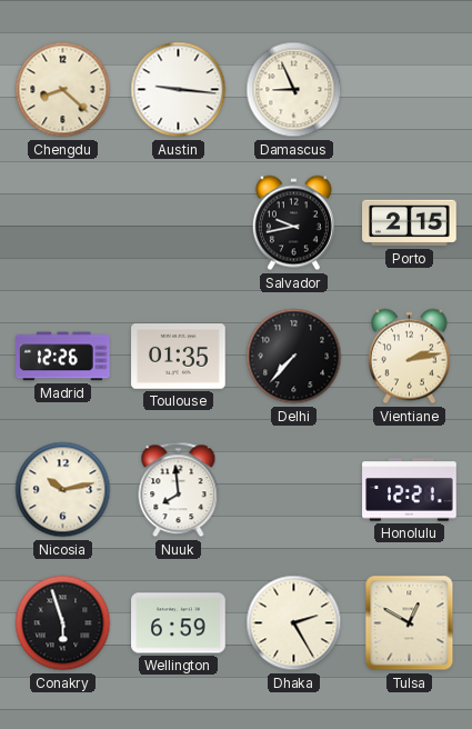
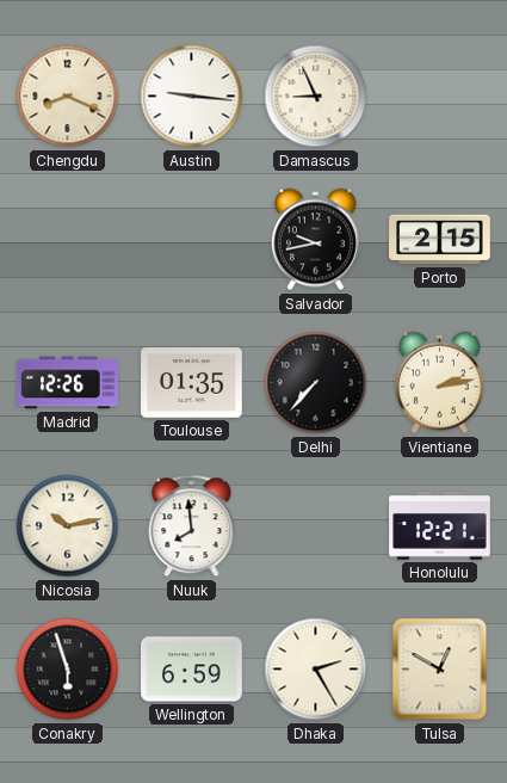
Chengdu: 8:22 -> 8:19
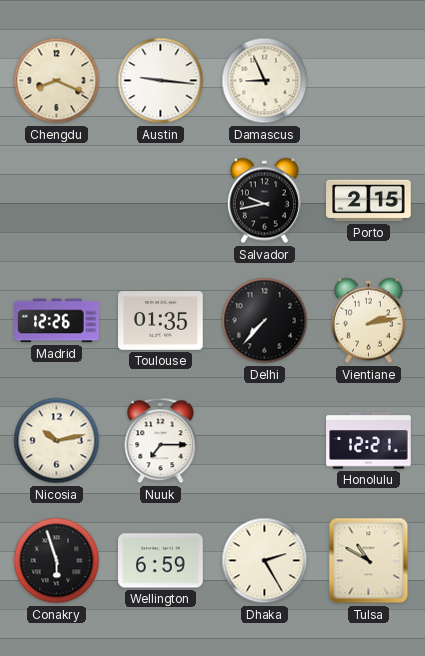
Nuuk: 7:59 -> 7:15
Tulsa: 12:50 -> 10:50
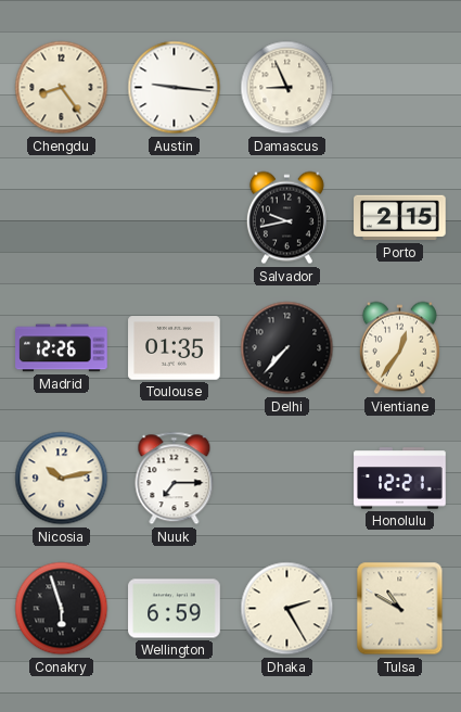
Chengdu: 8:19 -> 8:24
Vientiane: 2:13 -> 12:36
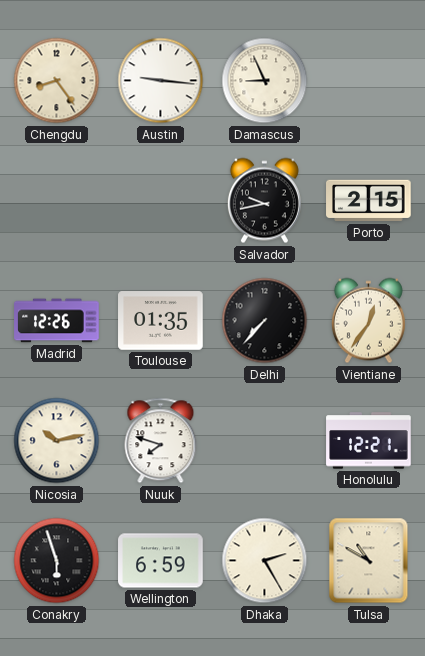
Nuuk: 7:15 -> 7:48
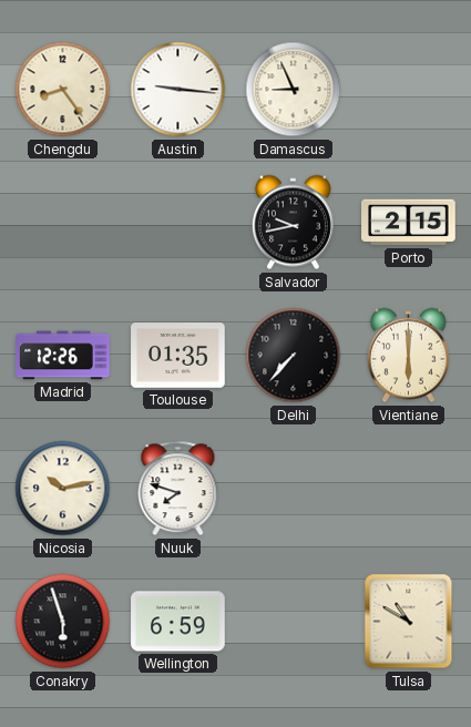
Vientiane: 12:36 -> 6:00
Honolulu: 12:21 -> none
Dhaka: 2:25 -> none
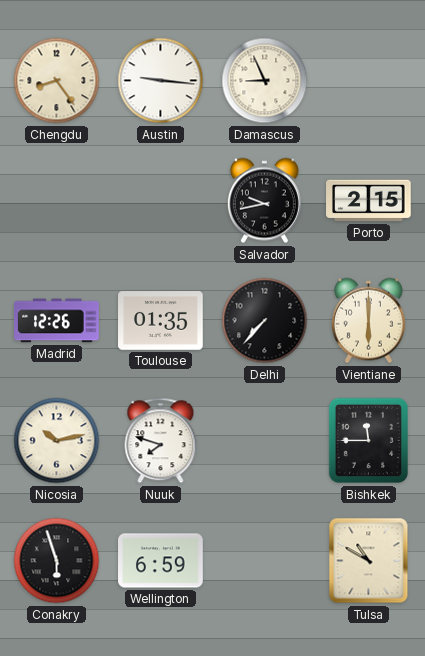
Bishkek: none -> 11:45
